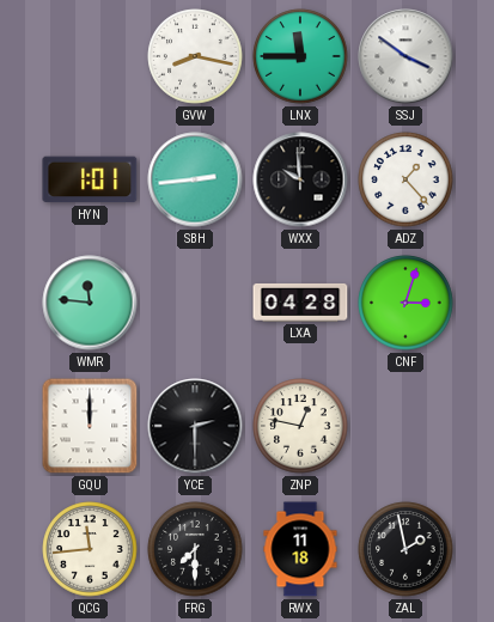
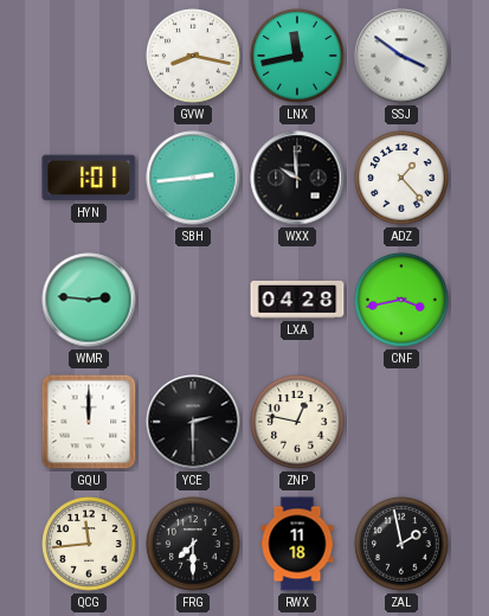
LNX: 11:45 -> 11:43
WMR: 11:46 -> 2:46
CNF: 3:03 -> 3:43
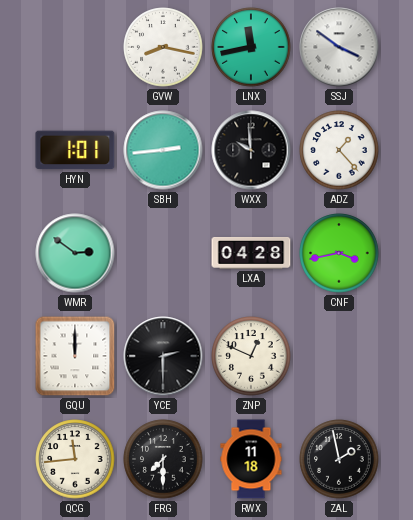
WMR: 2:46 -> 2:51
ZNP: 12:47 -> 12:49
